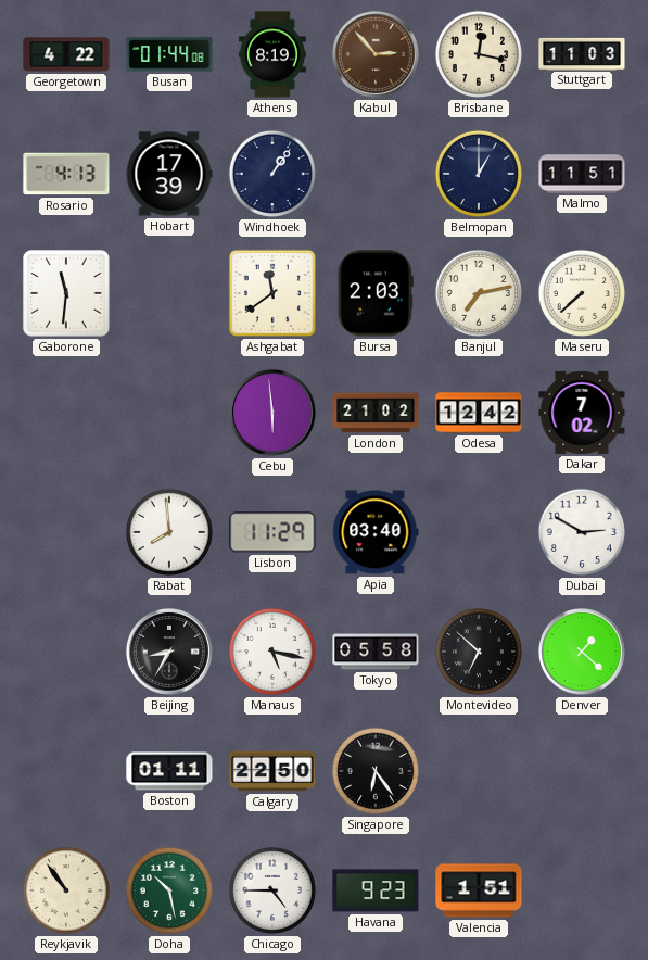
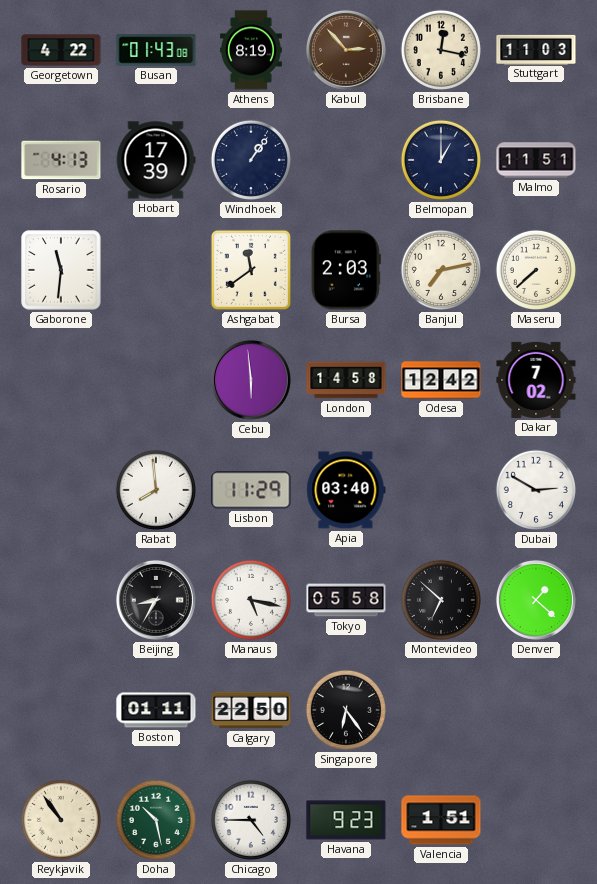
Busan: 01:44 -> 01:43
London: 21:02 -> 14:58
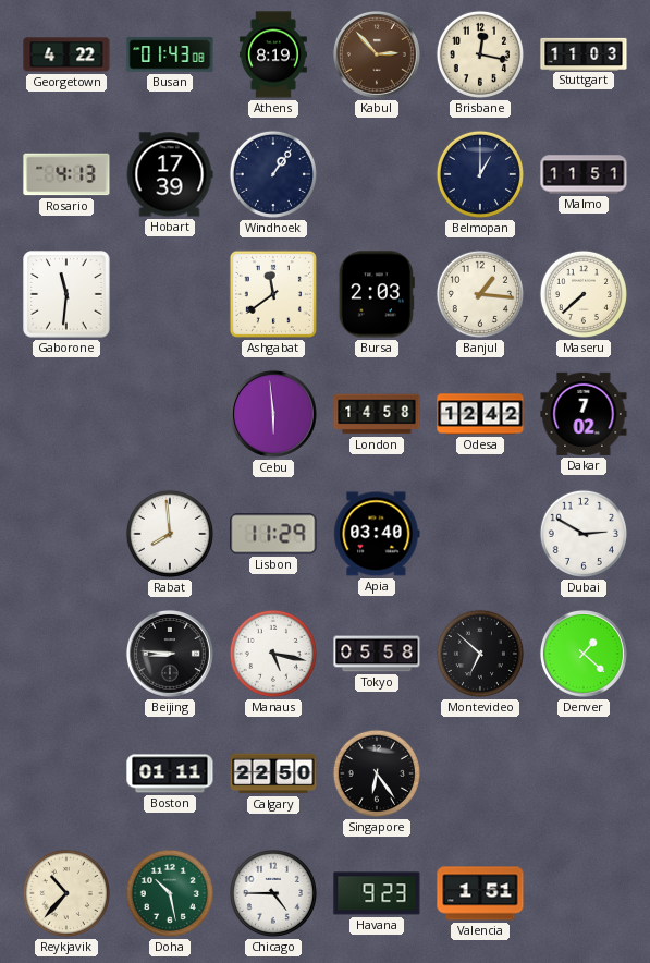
Banjul: 7:13 -> 1:16
Beijing: 8:35 -> 8:46
Reykjavik: 10:54 -> 10:37
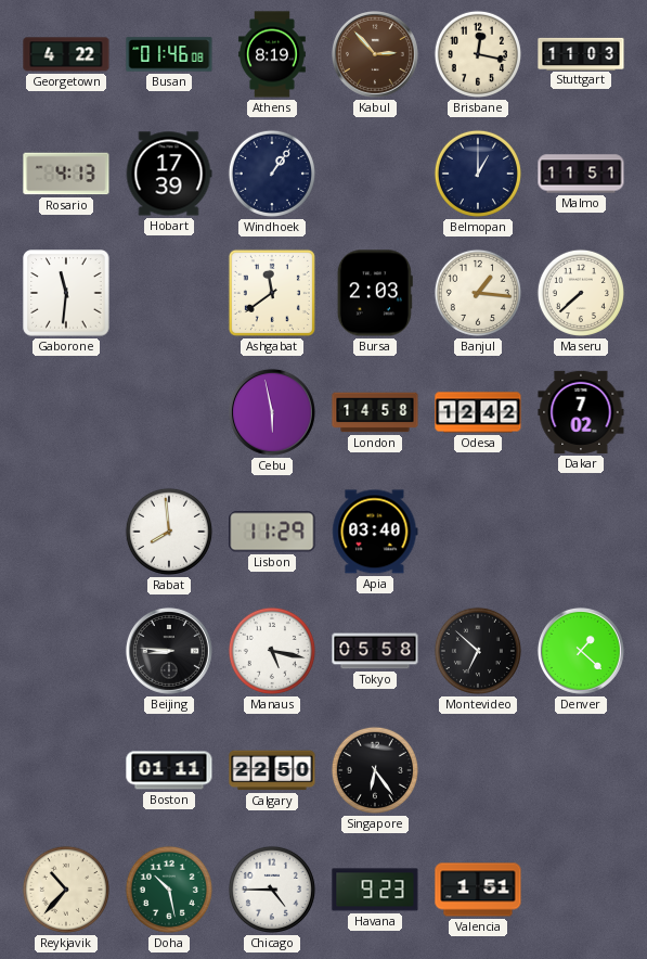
Busan: 01:43 -> 01:46
Cebu: 5:59 -> 5:58
Dubai: 2:50 -> none
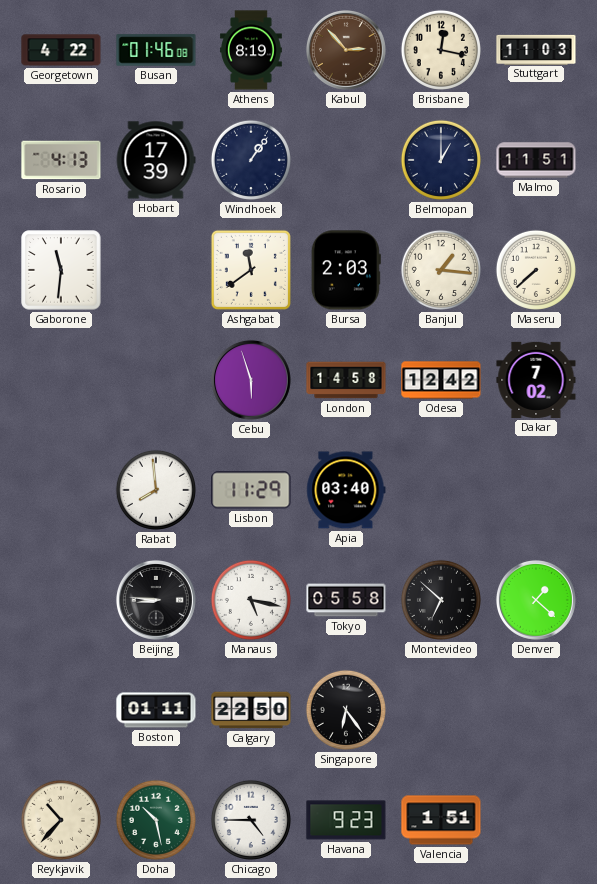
Cebu: 5:58 -> 5:57
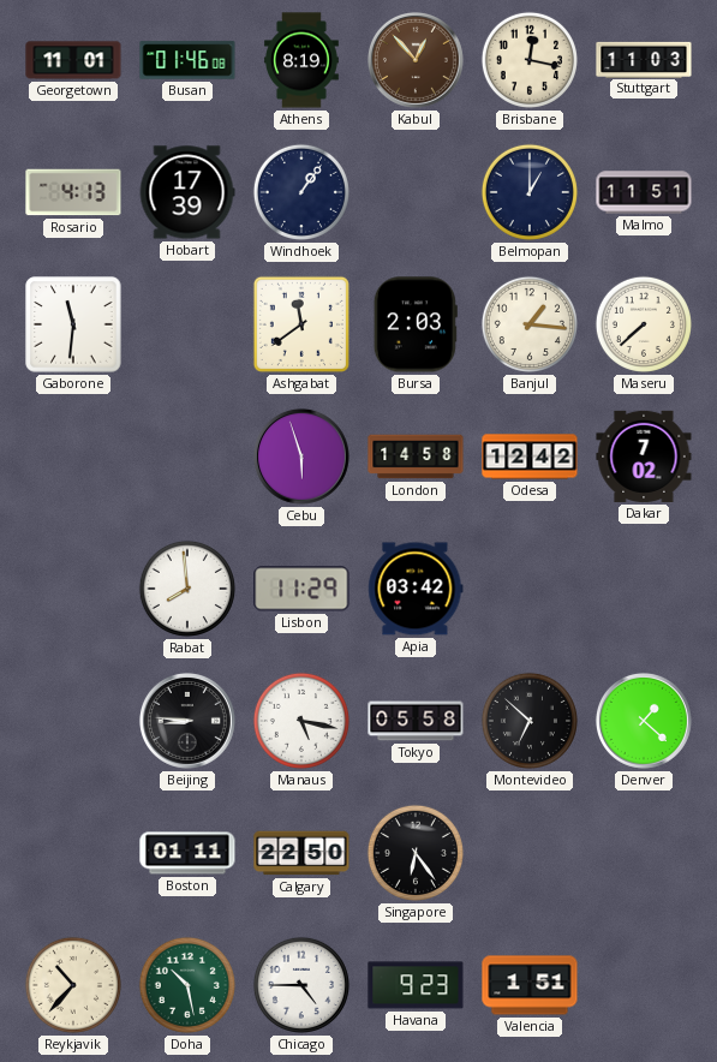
Georgetown: 4:22 -> 11:01
Kabul: 2:53 -> 12:53
Apia: 03:40 -> 03:42
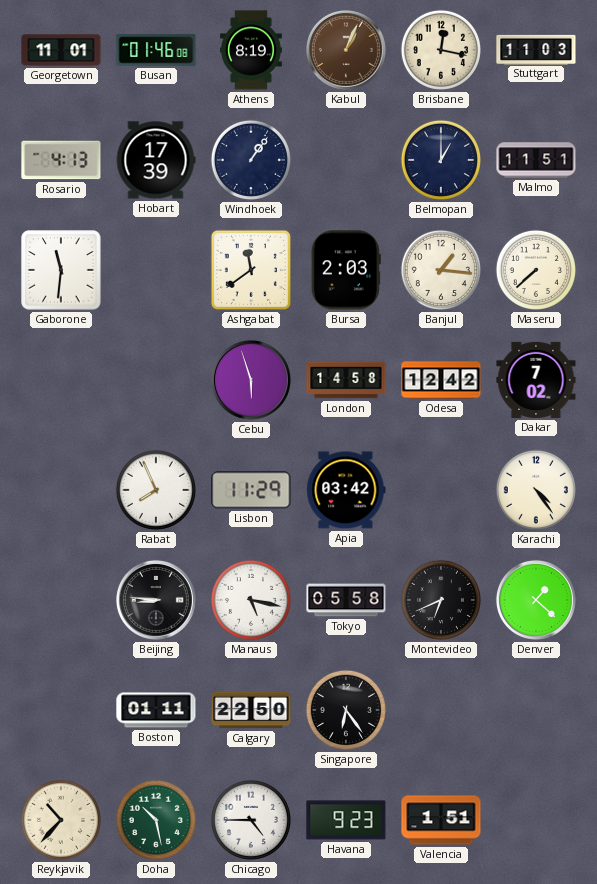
Kabul: 12:53 -> 1:04
Rabat: 7:59 -> 7:56
Karachi: none -> 4:24
Montevideo: 6:52 -> 6:41
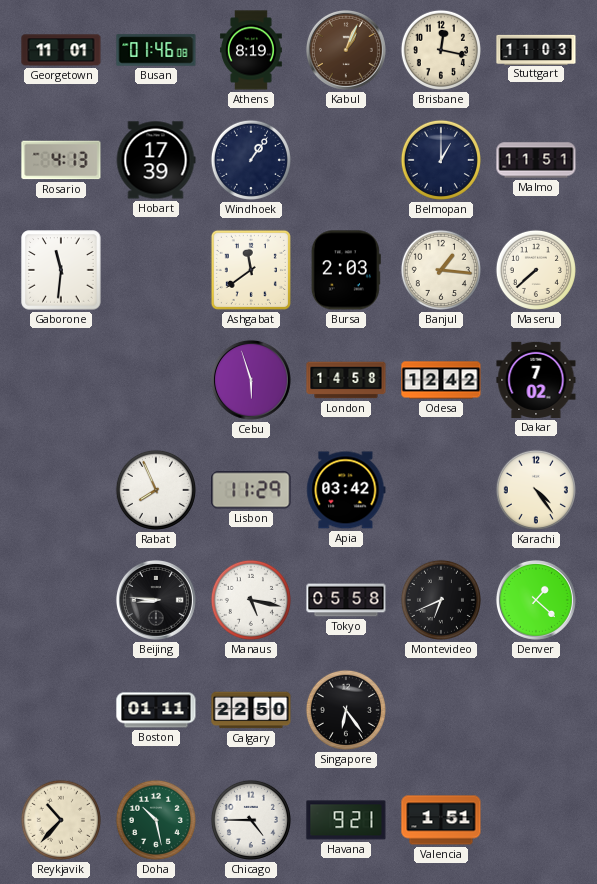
Havana: 9:23 -> 9:21
